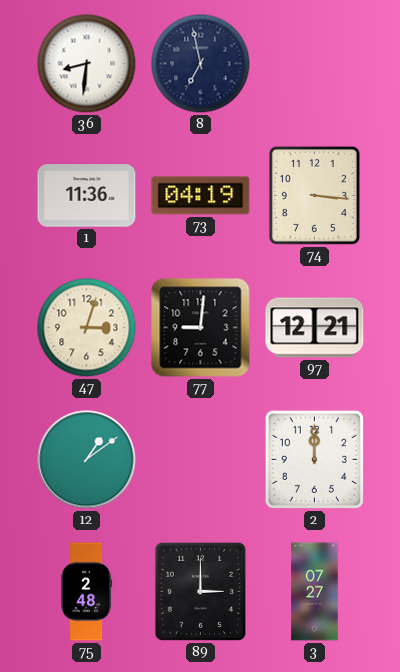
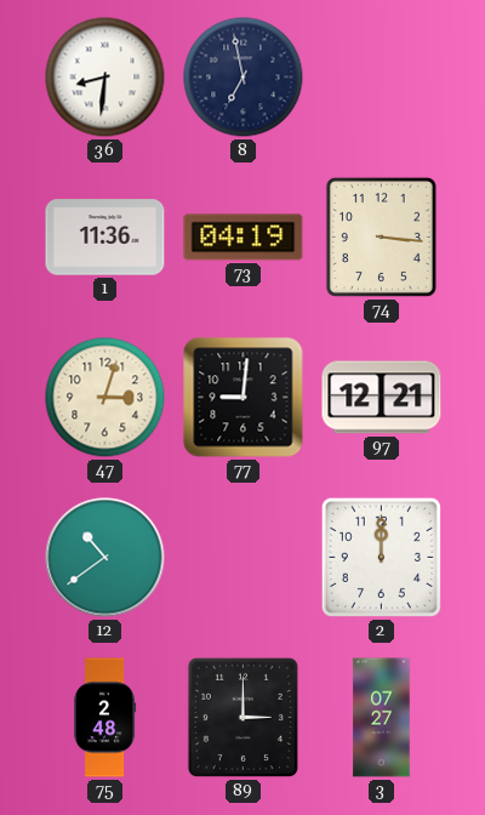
12: 1:09 -> 10:39
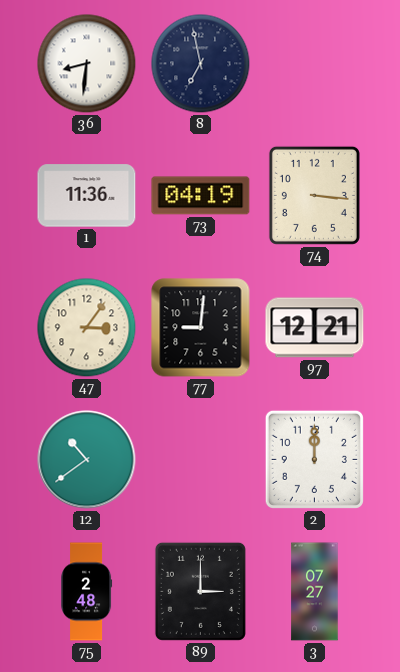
47: 3:03 -> 3:06
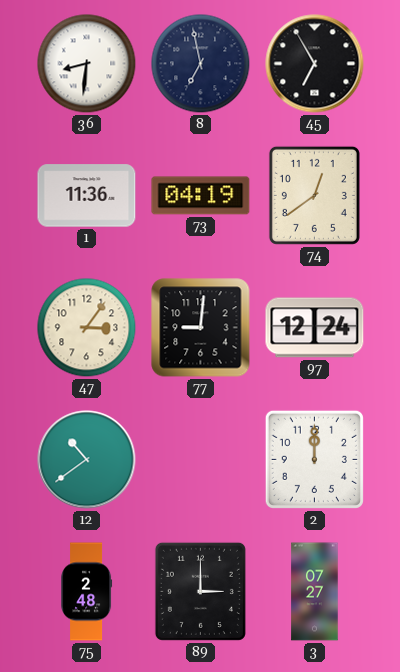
45: none -> 6:55
74: 3:16 -> 12:39
97: 12:21 -> 12:24
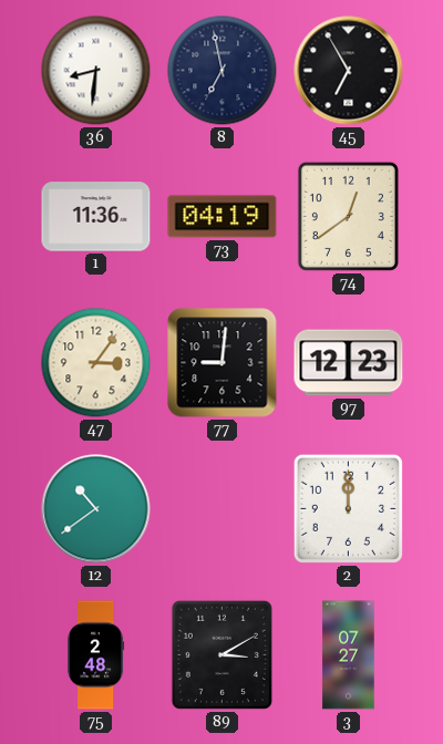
97: 12:24 -> 12:23
89: 3:00 -> 3:10
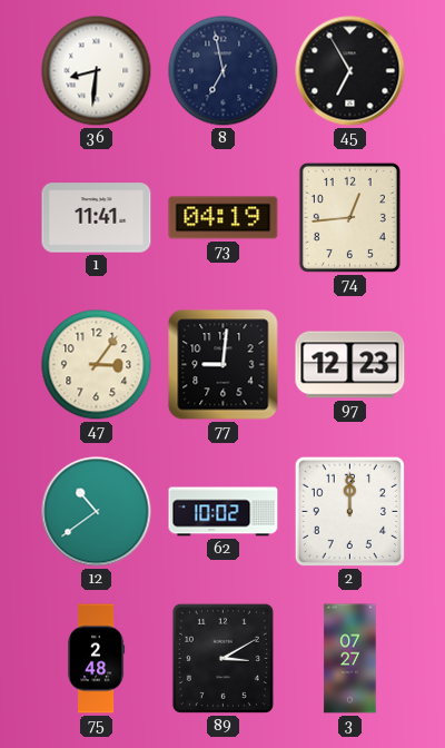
1: 11:36 -> 11:41
74: 12:39 -> 12:44
62: none -> 10:02
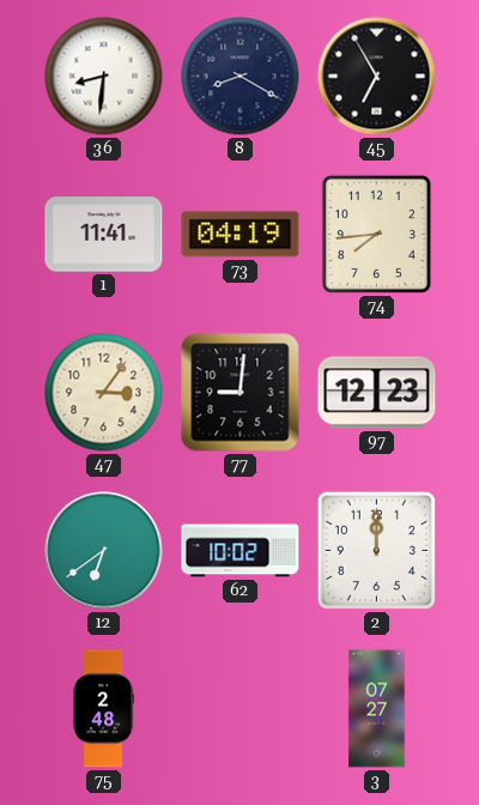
8: 6:58 -> 8:20
74: 12:44 -> 7:44
12: 10:39 -> 6:39
89: 3:10 -> none
